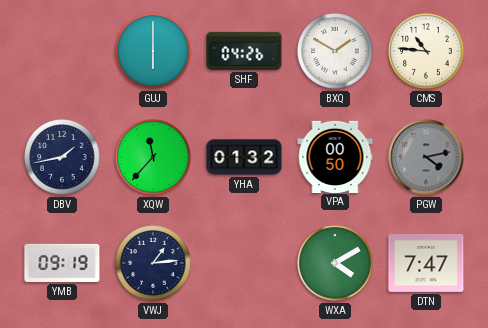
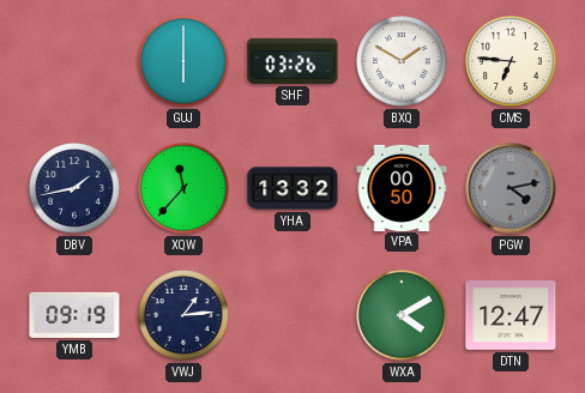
SHF: 04:26 -> 03:26
CMS: 10:46 -> 6:46
YHA: 01:32 -> 13:32
DTN: 7:47 -> 12:47
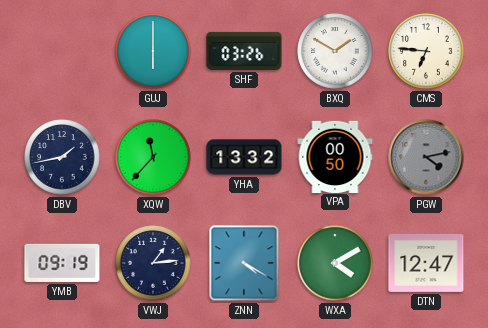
ZNN: none -> 4:20
